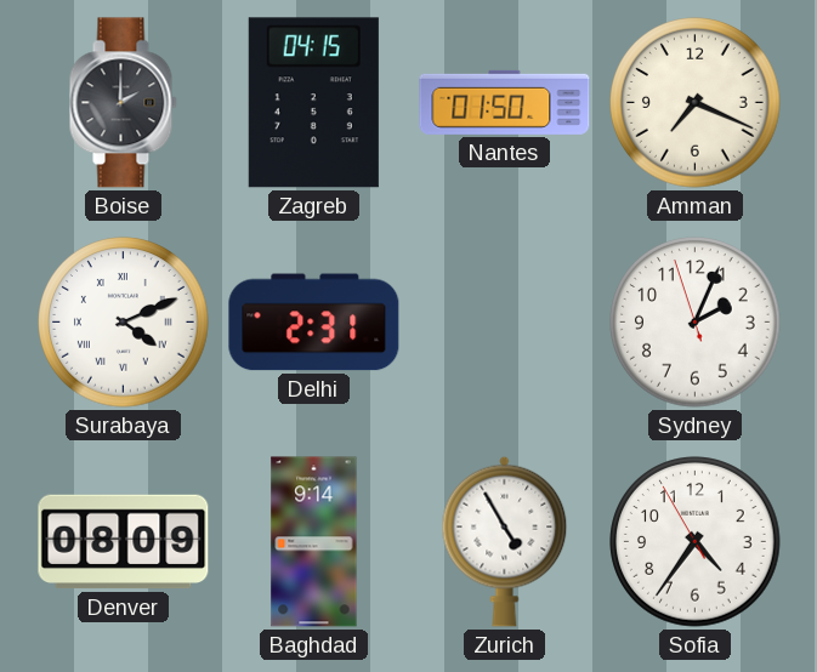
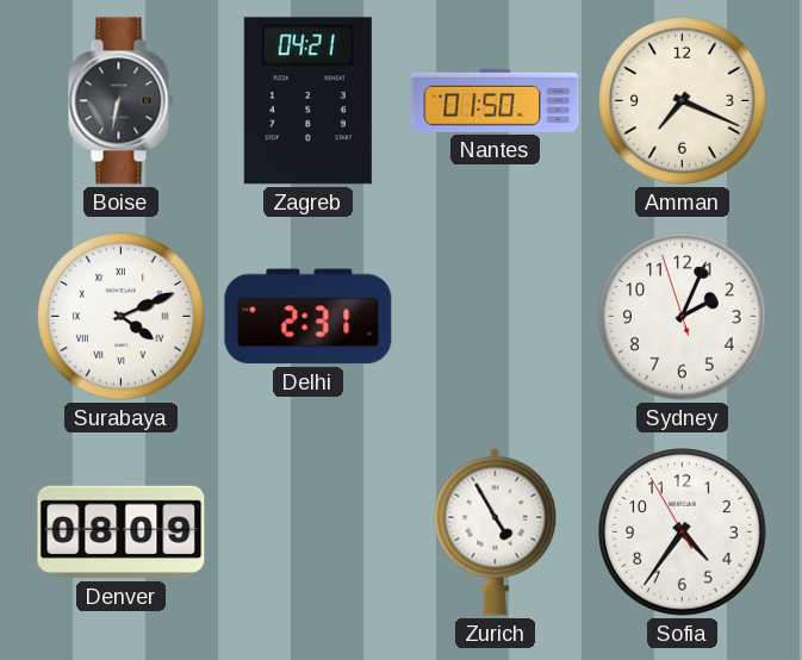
Boise: 2:00 -> 6:32
Zagreb: 04:15 -> 04:21
Baghdad: 9:14 -> none
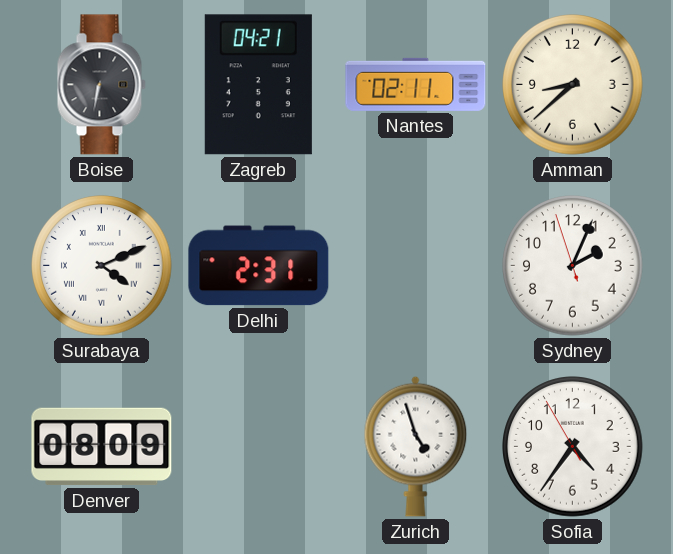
Nantes: 01:50 -> 02:11
Amman: 7:19 -> 8:38
Zurich: 4:55 -> 4:57
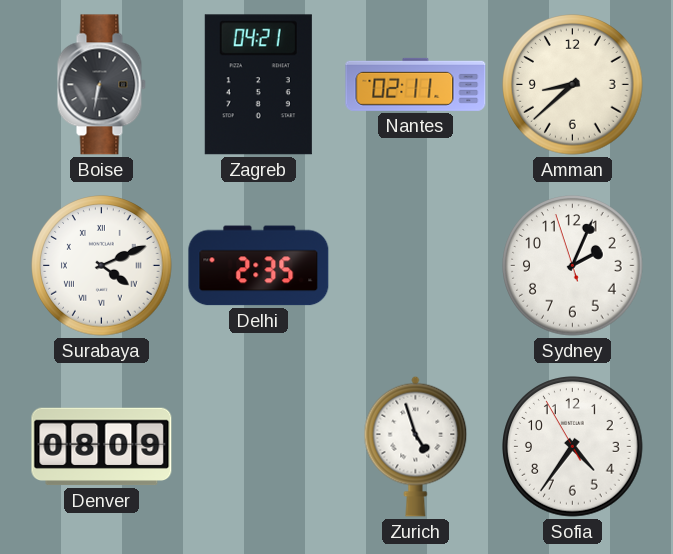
Delhi: 2:31 -> 2:35
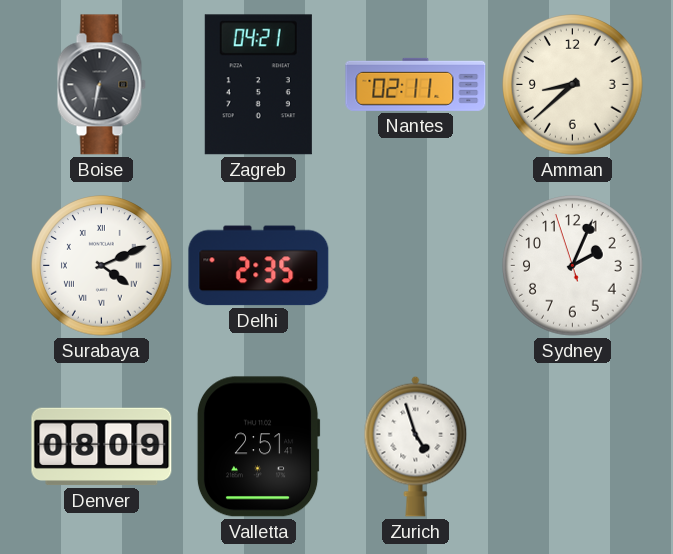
Valletta: none -> 2:51
Sofia: 4:35 -> none
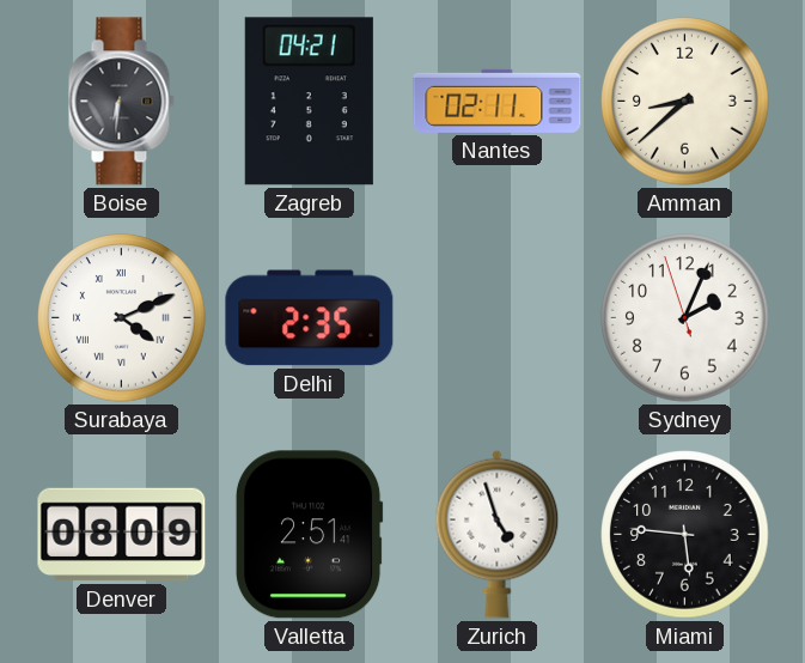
Boise: 6:32 -> 6:31
Miami: none -> 5:46
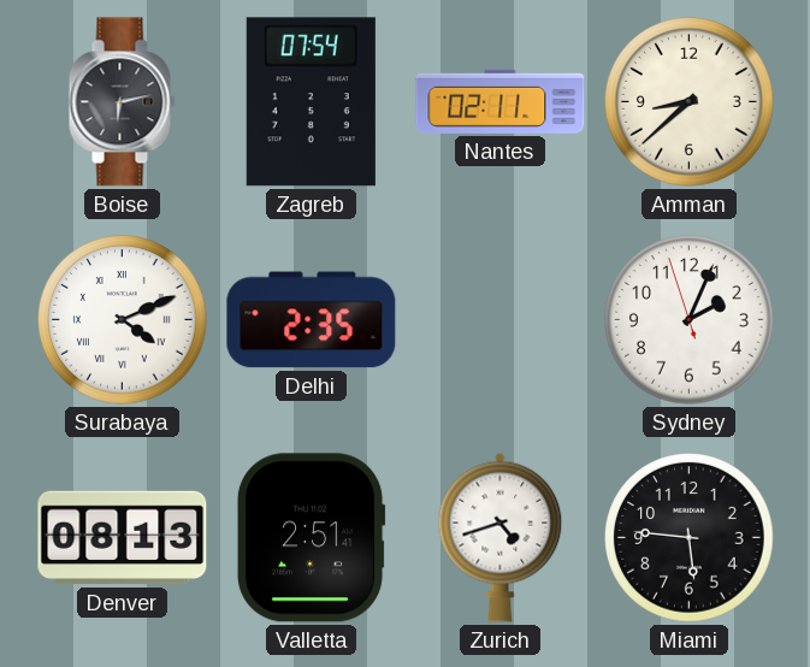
Boise: 6:31 -> 6:13
Zagreb: 04:21 -> 07:54
Denver: 08:09 -> 08:13
Zurich: 4:57 -> 4:42
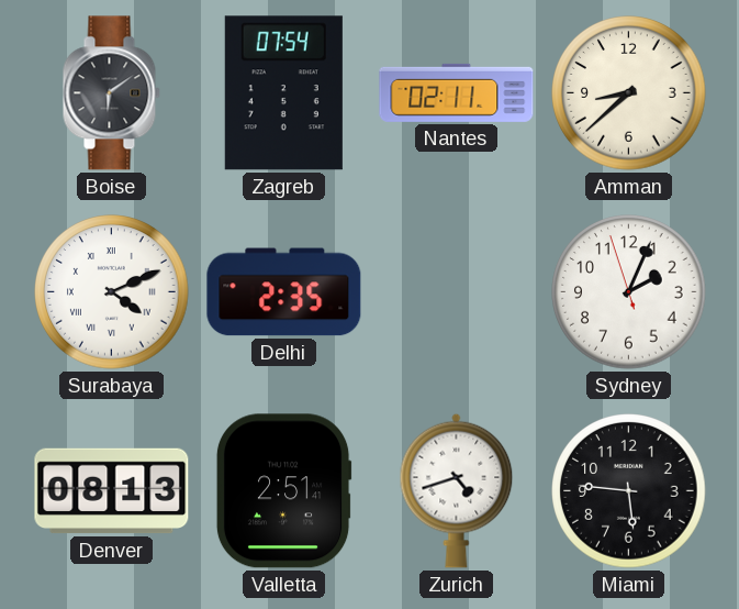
Boise: 6:13 -> 6:09
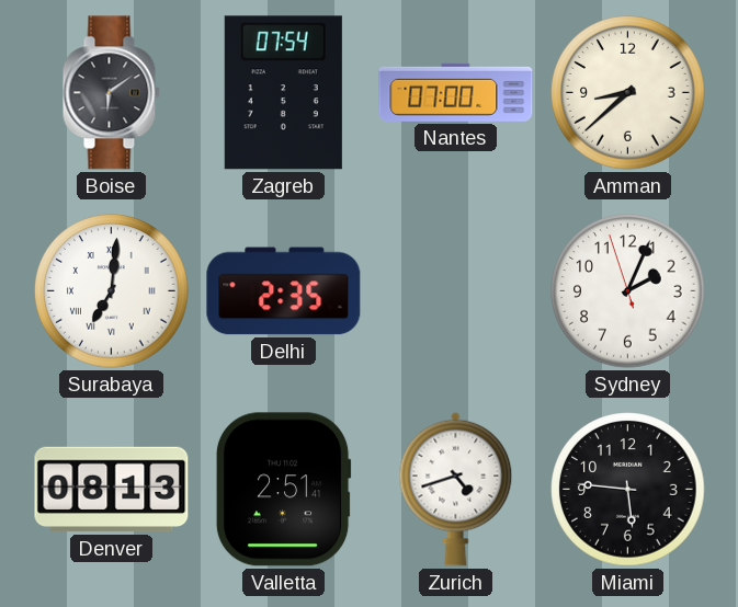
Nantes: 02:11 -> 07:00
Surabaya: 4:11 -> 7:01
